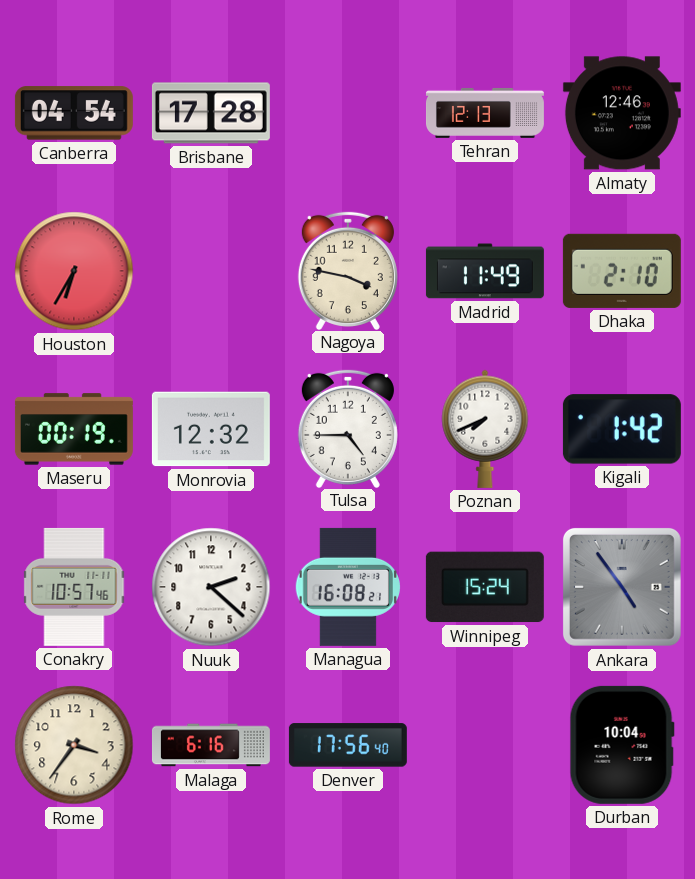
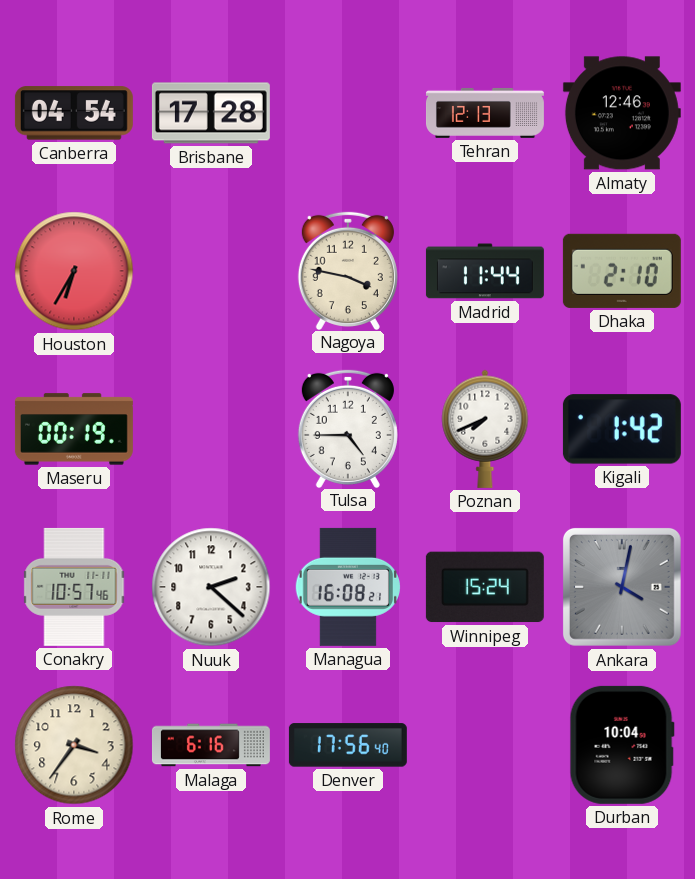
Madrid: 11:49 -> 11:44
Monrovia: 12:32 -> none
Ankara: 4:54 -> 4:02
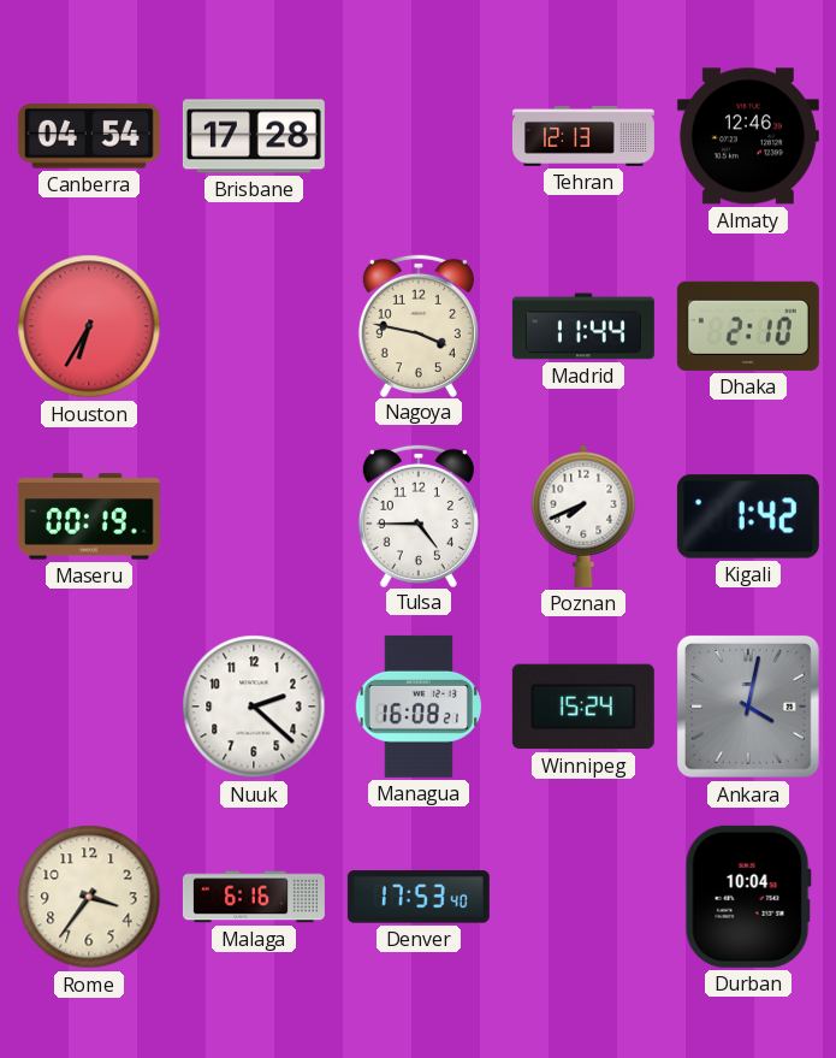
Conakry: 10:57 -> none
Denver: 17:56 -> 17:53
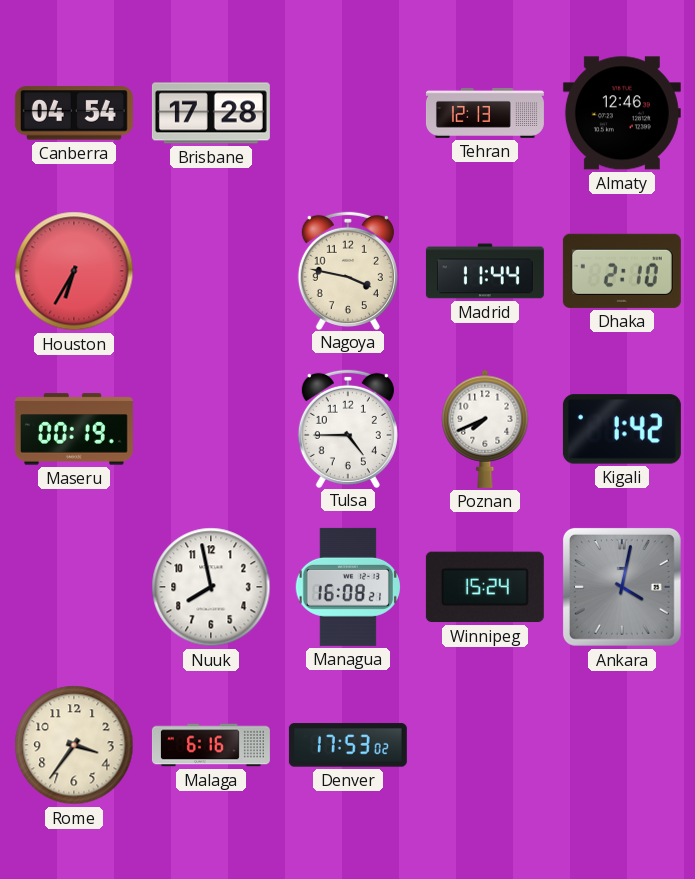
Nuuk: 2:22 -> 7:58
Denver: 17:53:40 -> 17:53:02
Durban: 10:04 -> none
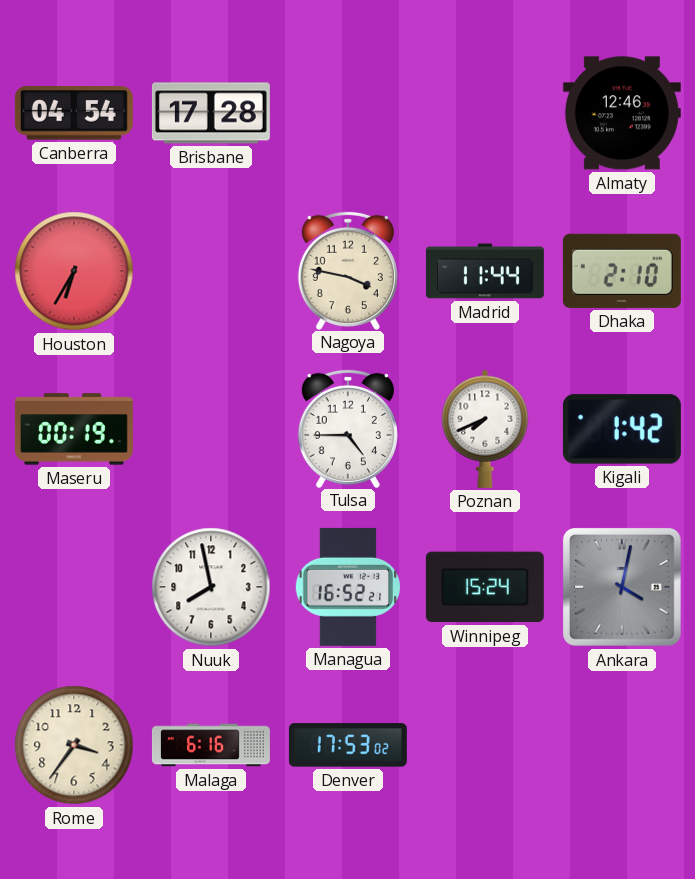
Tehran: 12:13 -> none
Managua: 16:08 -> 16:52
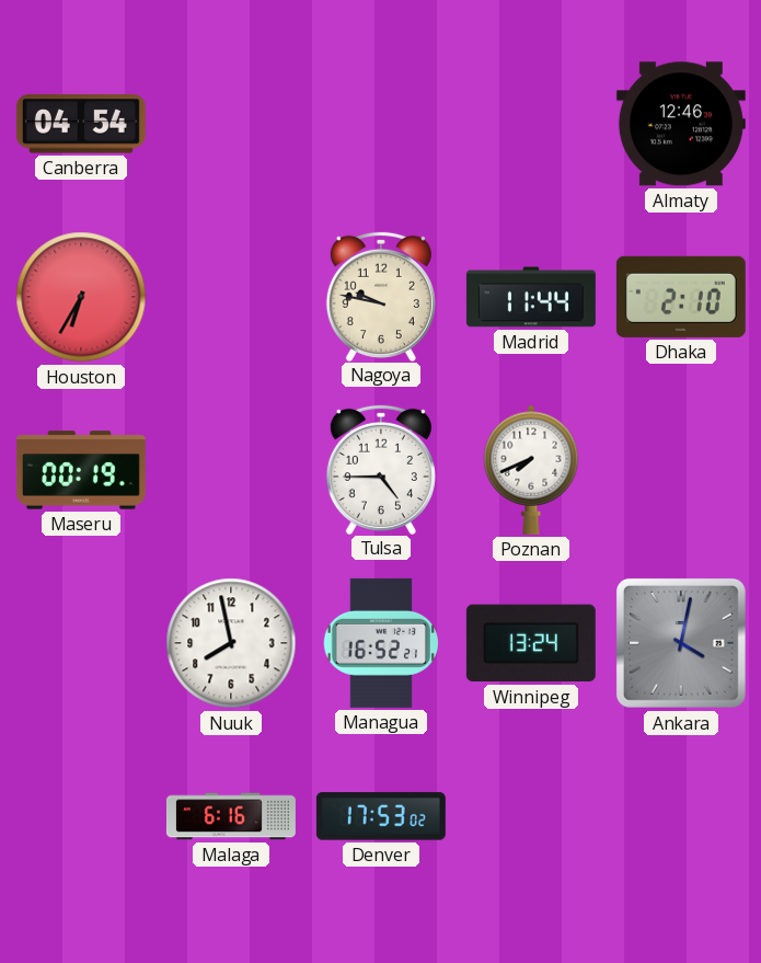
Brisbane: 17:28 -> none
Nagoya: 3:47 -> 9:47
Kigali: 1:42 -> none
Winnipeg: 15:24 -> 13:24
Rome: 3:36 -> none
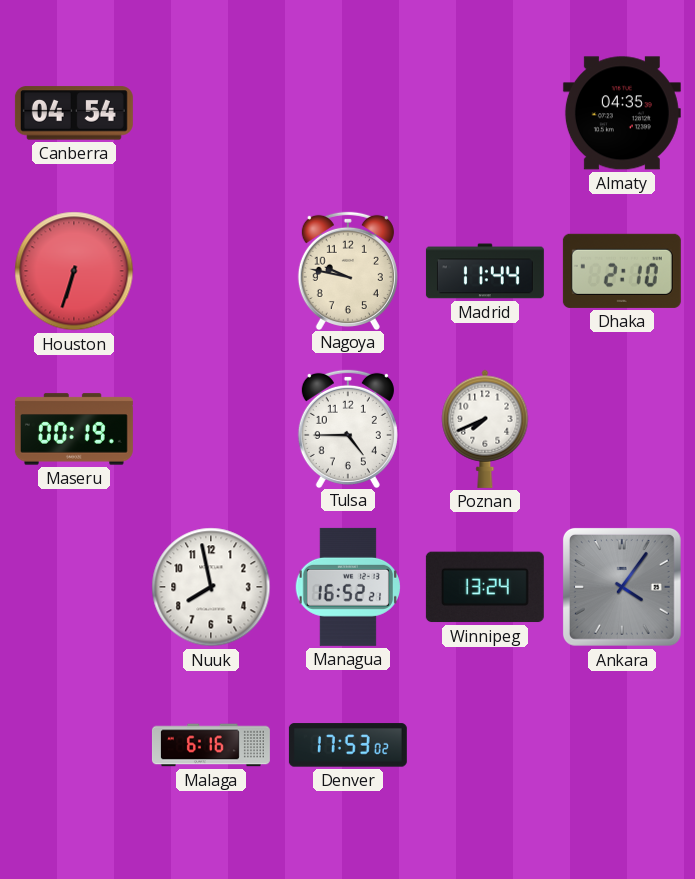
Almaty: 12:46 -> 04:35
Houston: 6:35 -> 6:33
Ankara: 4:02 -> 4:06
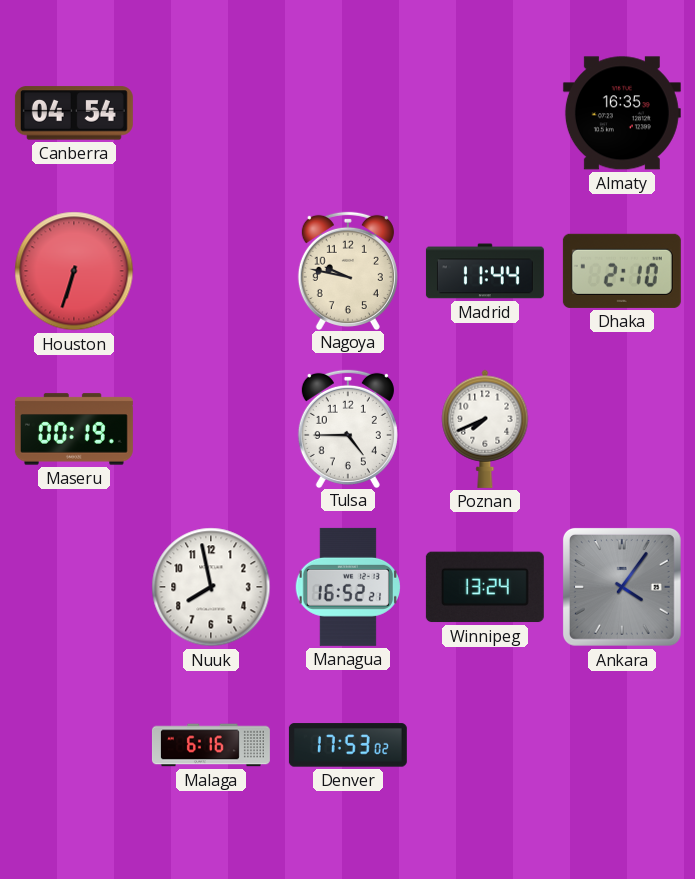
Almaty: 04:35 -> 16:35
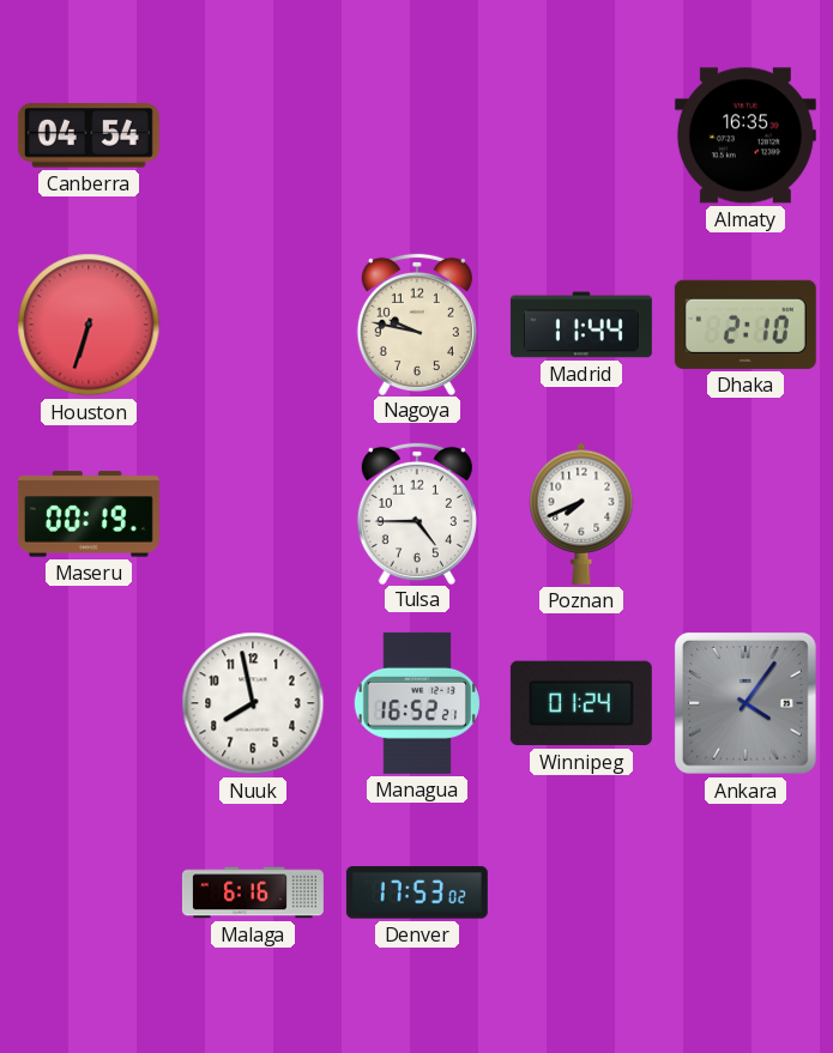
Winnipeg: 13:24 -> 01:24
